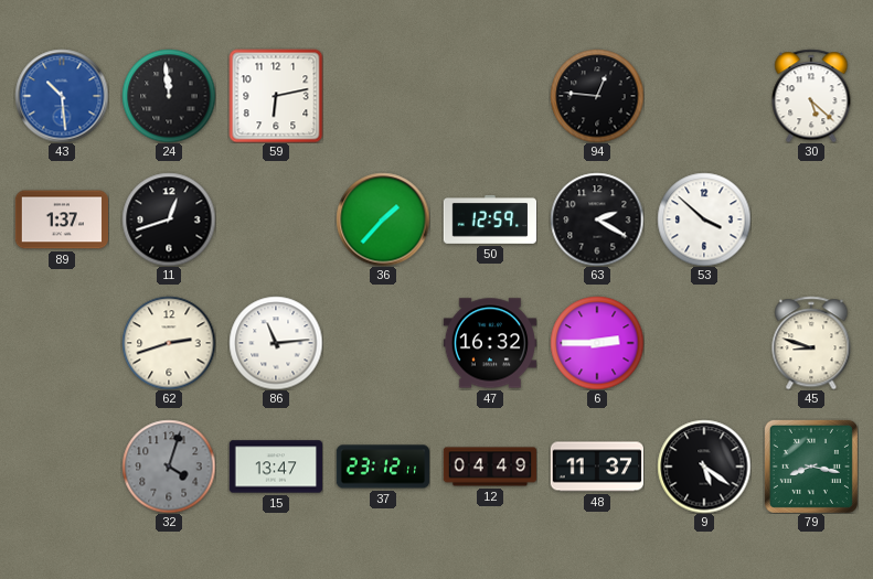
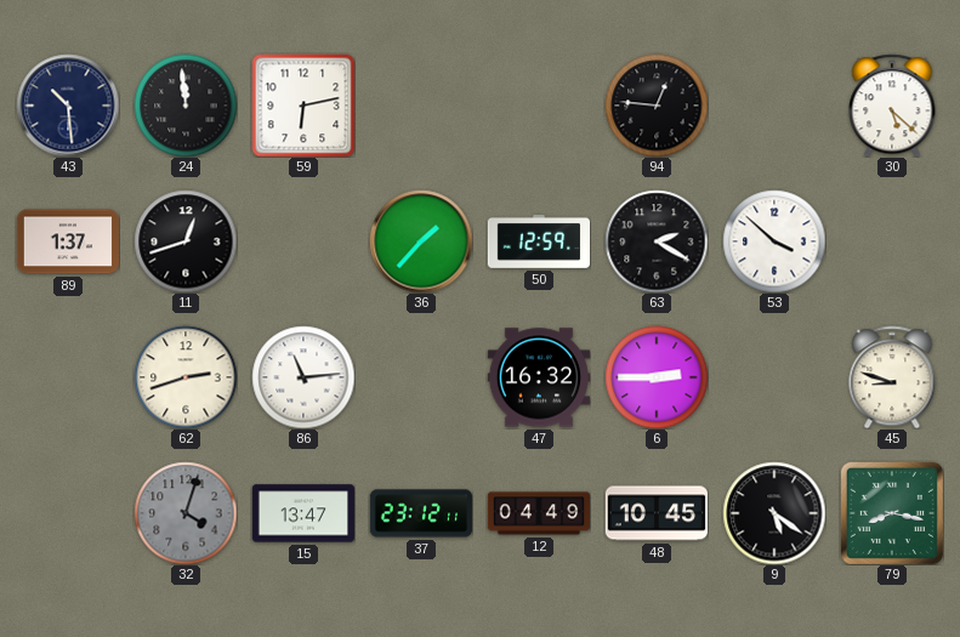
43 dial: blue -> navy
48: 11:37 -> 10:45
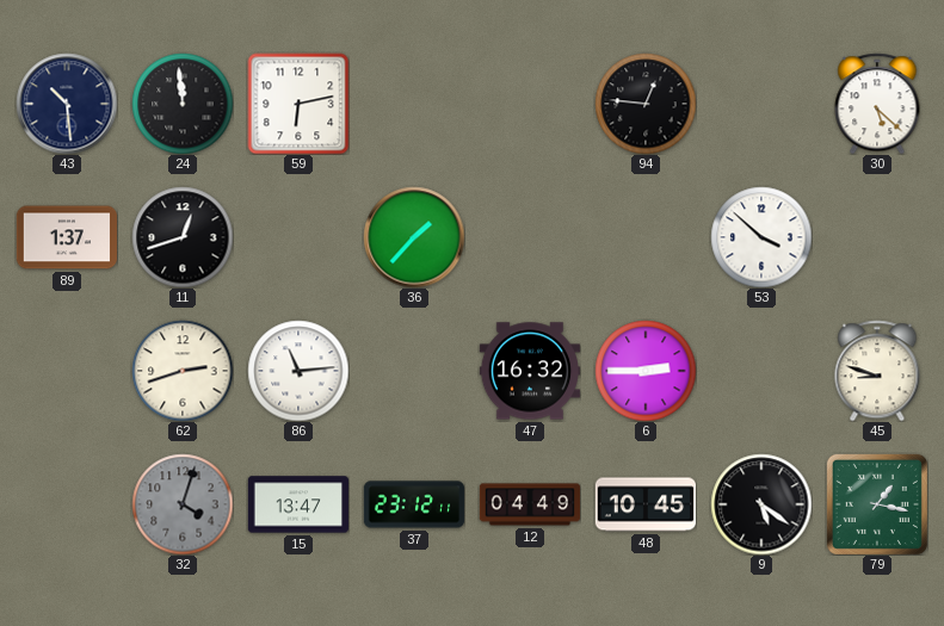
50: 12:59 -> none
63: 2:20 -> none
79: 8:17 -> 1:17
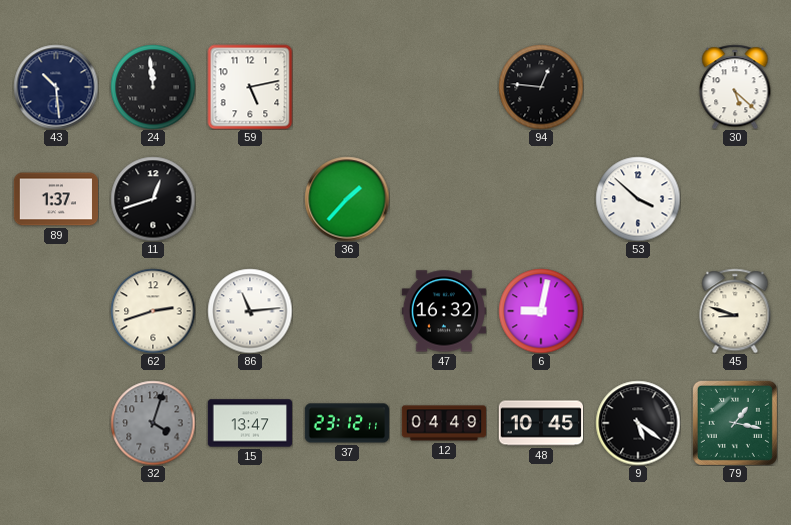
59: 6:13 -> 5:13
6: 2:45 -> 9:02
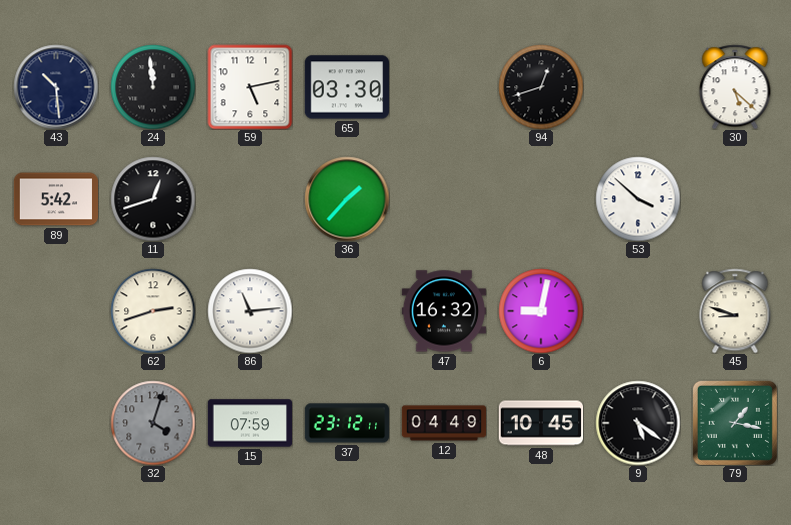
65: none -> 03:30
94: 12:46 -> 12:42
89: 1:37 -> 5:42
15: 13:47 -> 07:59
